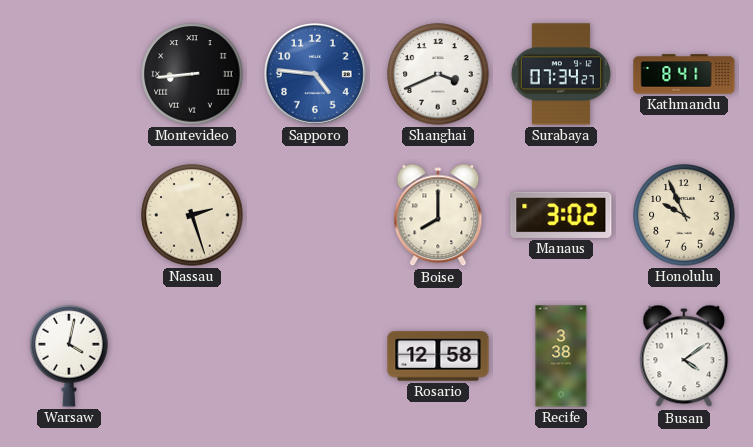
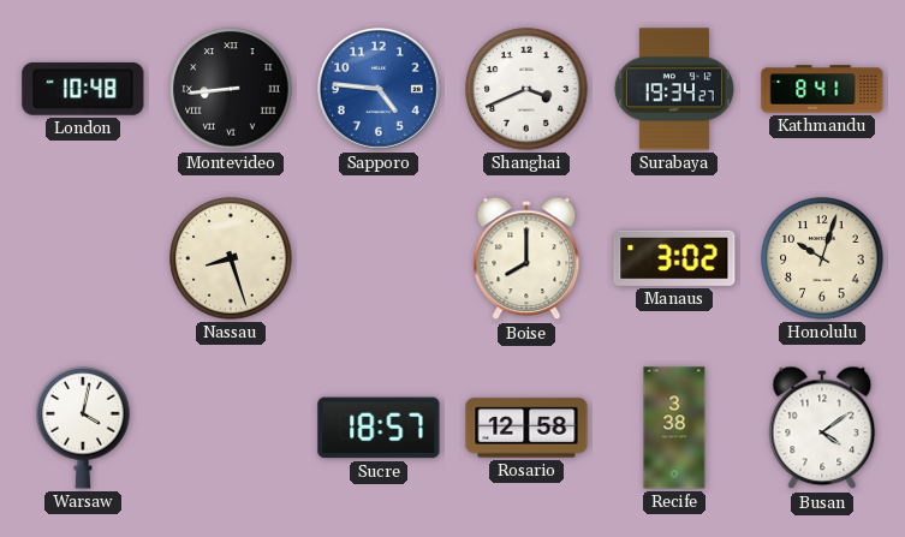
London: none -> 10:48
Surabaya: 07:34 -> 19:34
Nassau: 2:27 -> 8:27
Honolulu: 9:56 -> 10:03
Sucre: none -> 18:57
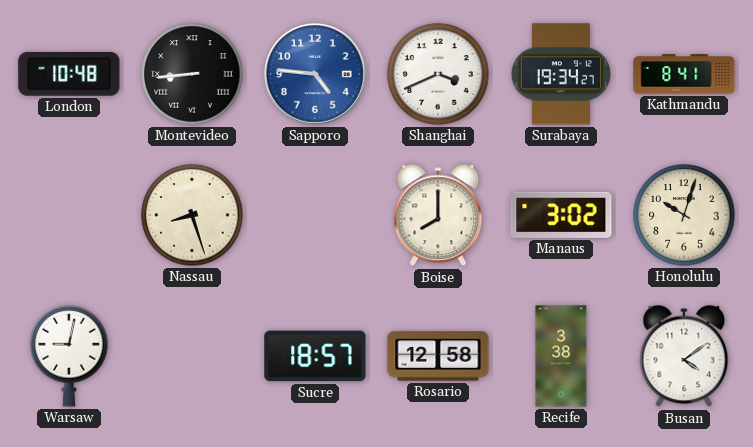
Warsaw: 4:02 -> 9:02
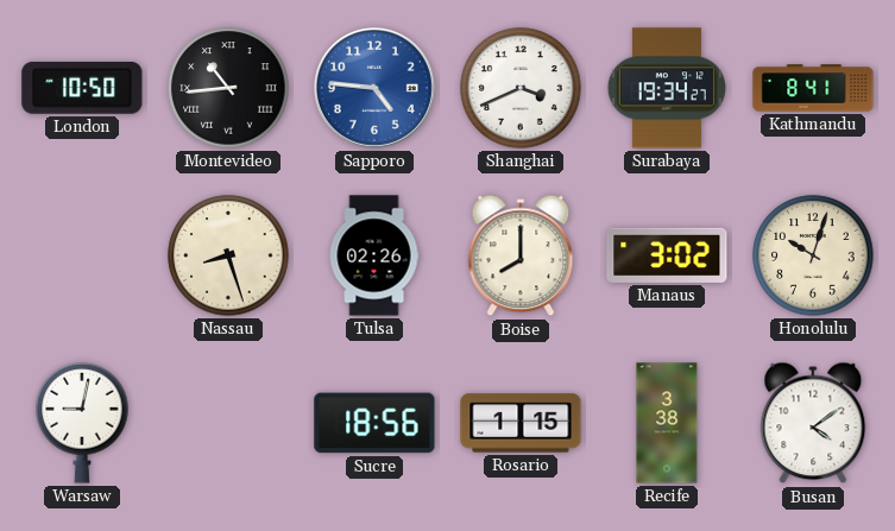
London: 10:48 -> 10:50
Montevideo: 8:44 -> 10:44
Tulsa: none -> 02:26
Sucre: 18:57 -> 18:56
Rosario: 12:58 -> 1:15
